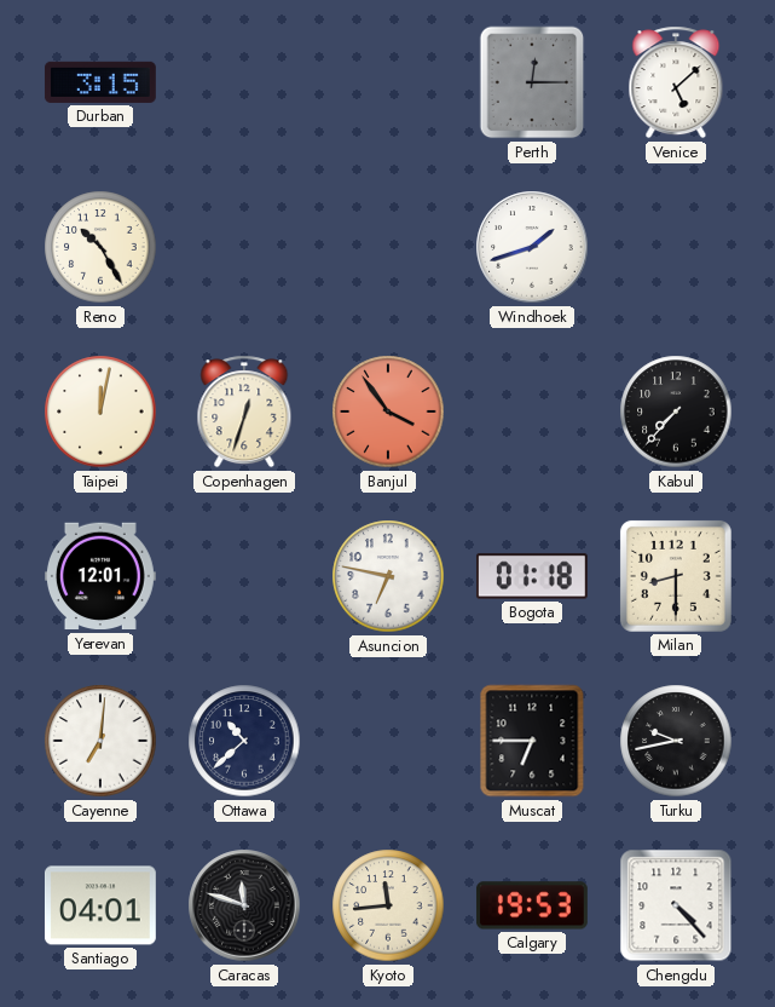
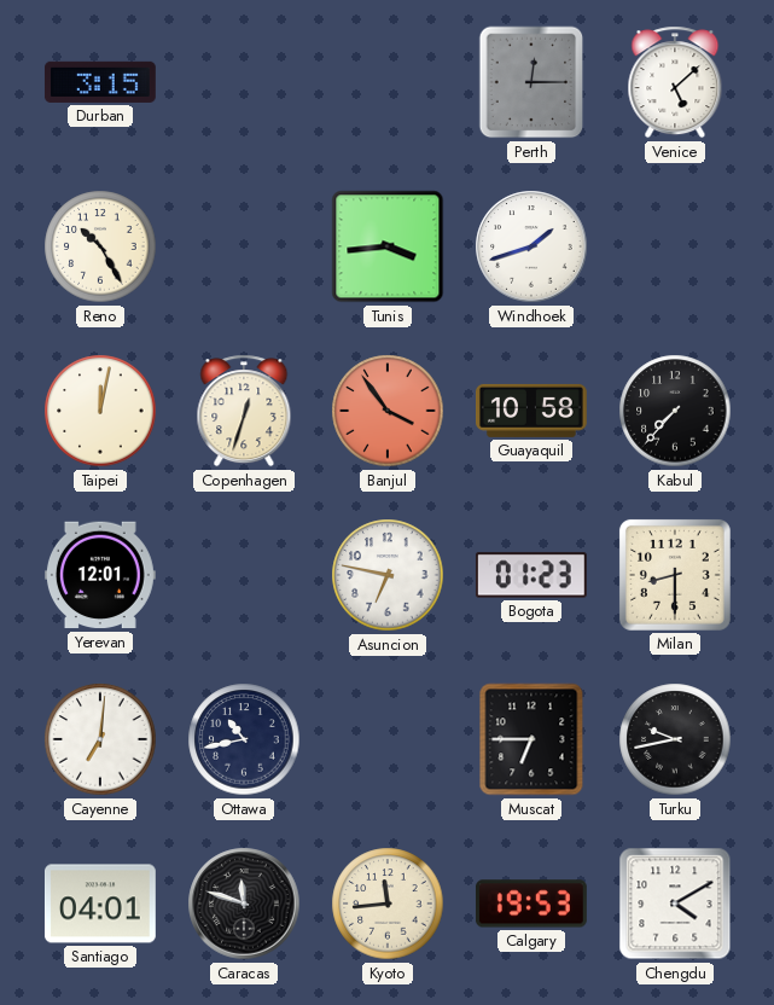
Tunis: none -> 3:44
Guayaquil: none -> 10:58
Bogota: 01:18 -> 01:23
Ottawa: 10:38 -> 10:43
Chengdu: 4:23 -> 4:10
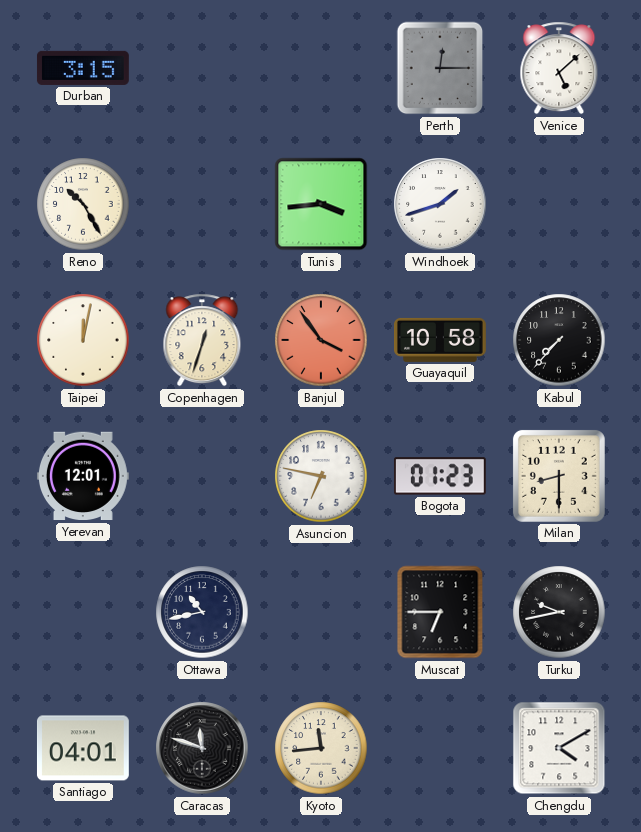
Cayenne: 7:01 -> none
Calgary: 19:53 -> none
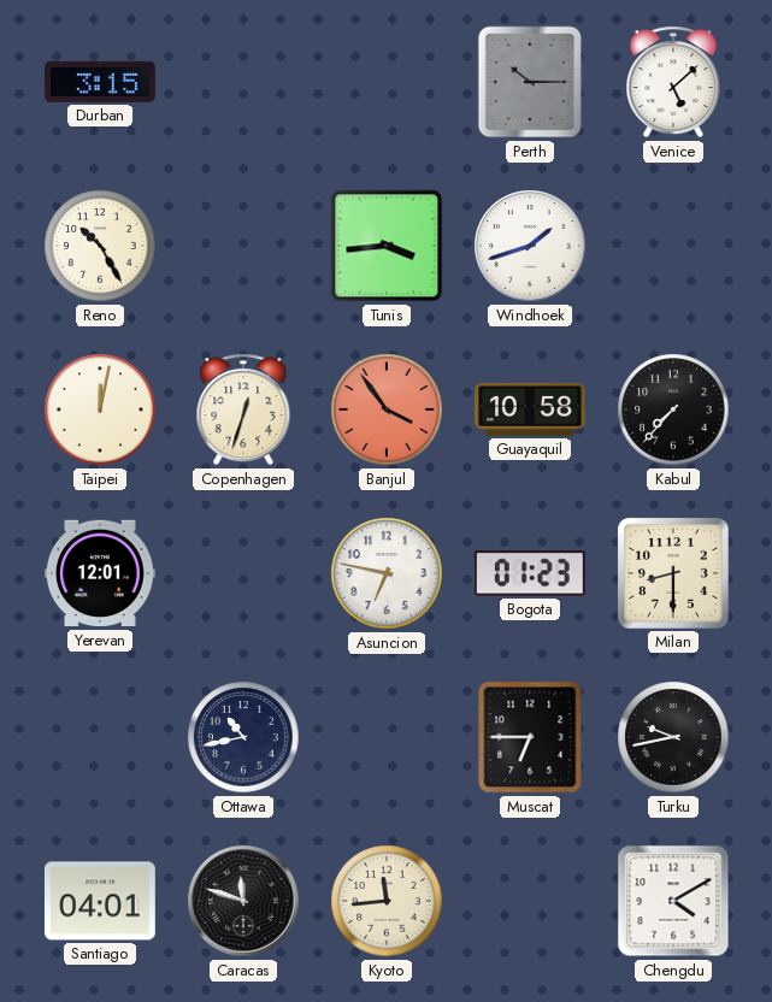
Perth: 12:15 -> 10:15
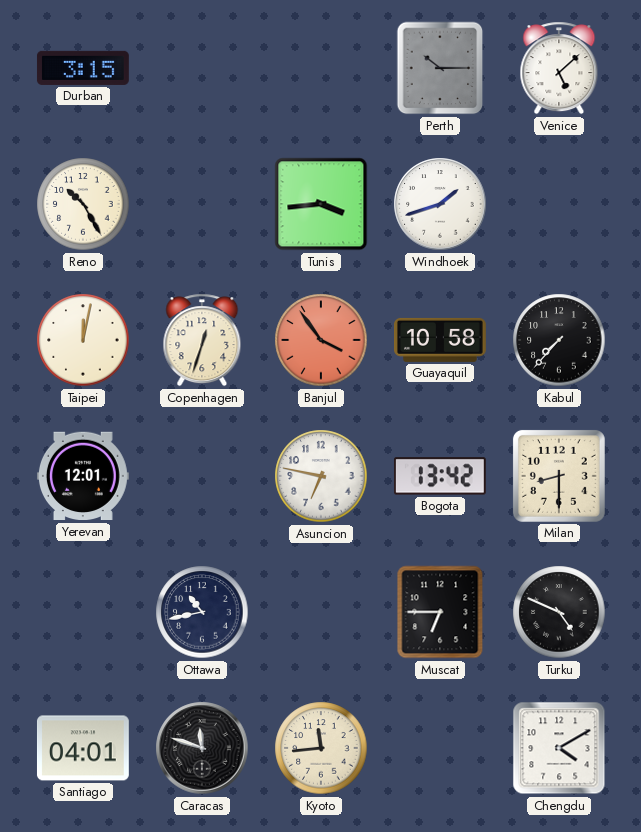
Bogota: 01:23 -> 13:42
Turku: 9:43 -> 4:49
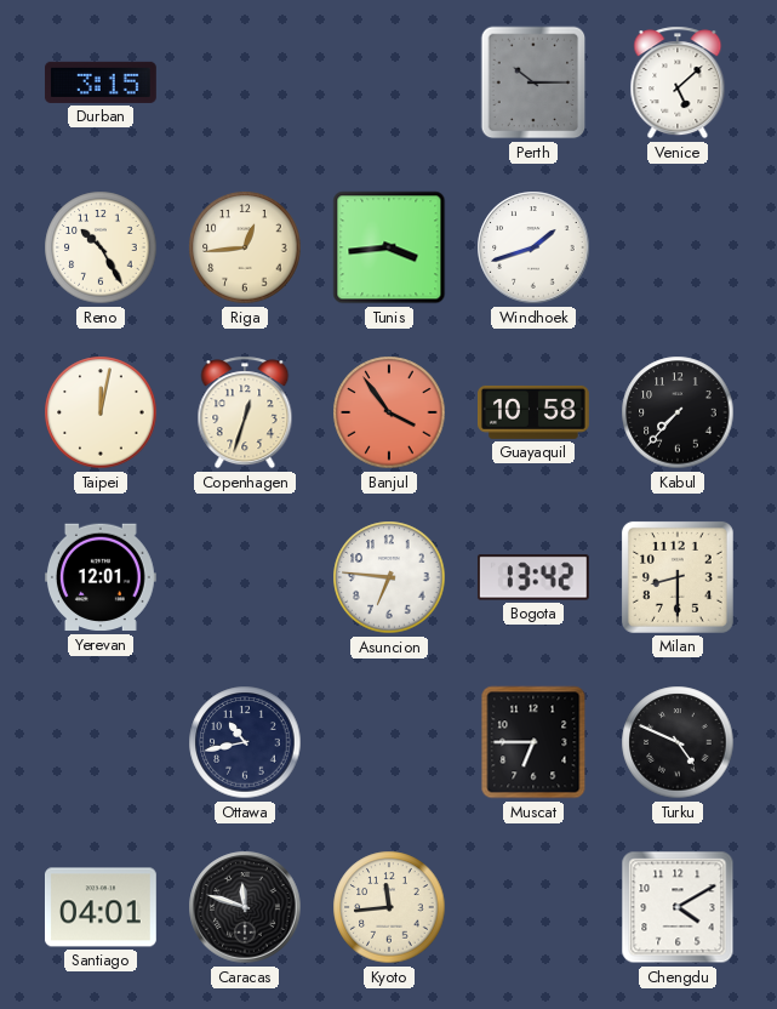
Riga: none -> 12:44
Asuncion: 6:47 -> 6:46
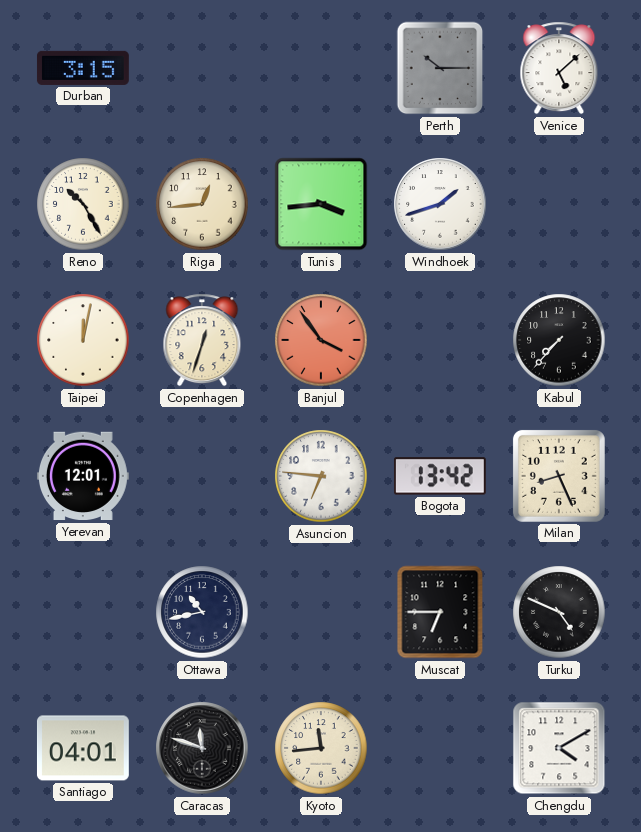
Guayaquil: 10:58 -> none
Milan: 8:30 -> 8:26
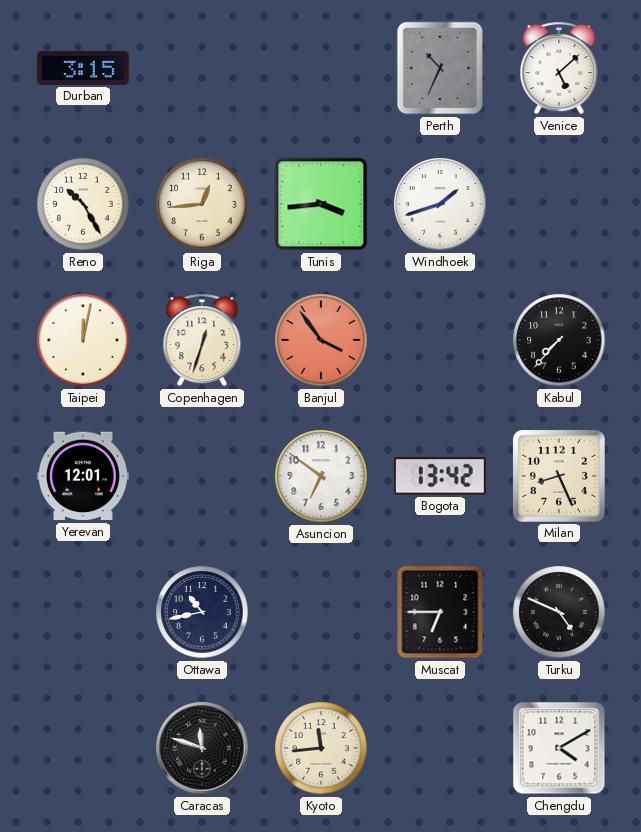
Perth: 10:15 -> 10:34
Asuncion: 6:46 -> 6:51
Santiago: 04:01 -> none
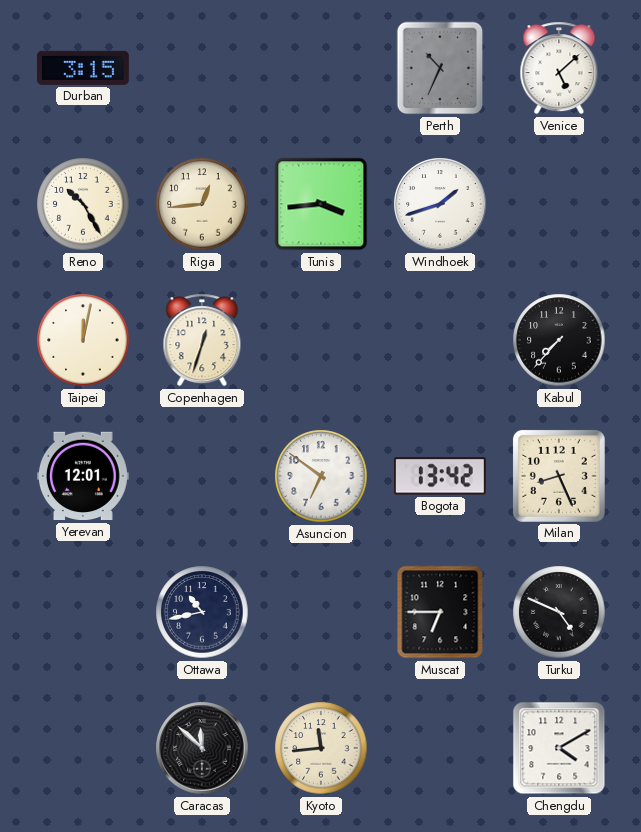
Banjul: 3:54 -> none
Caracas: 11:48 -> 11:52
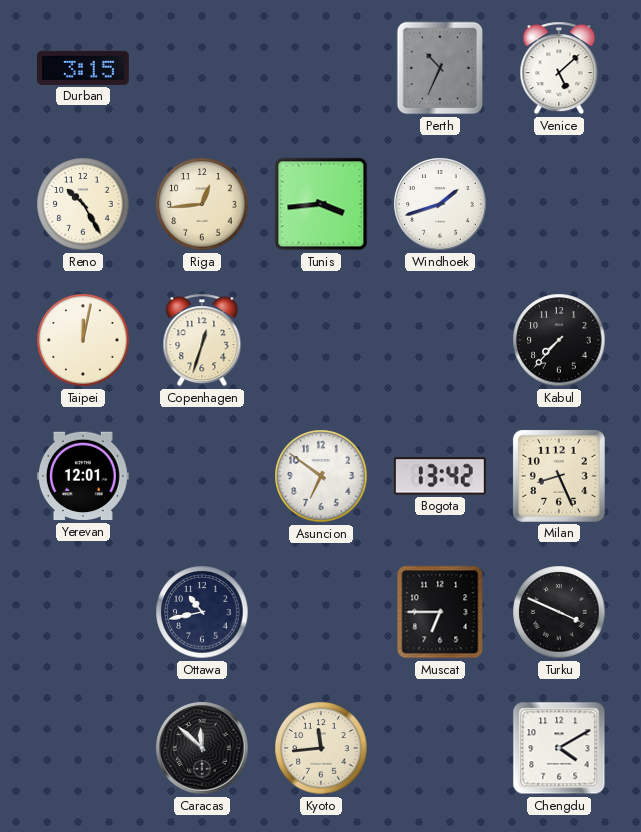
Turku: 4:49 -> 3:49
